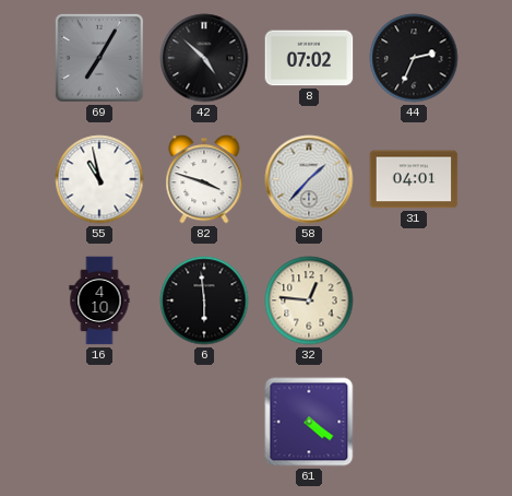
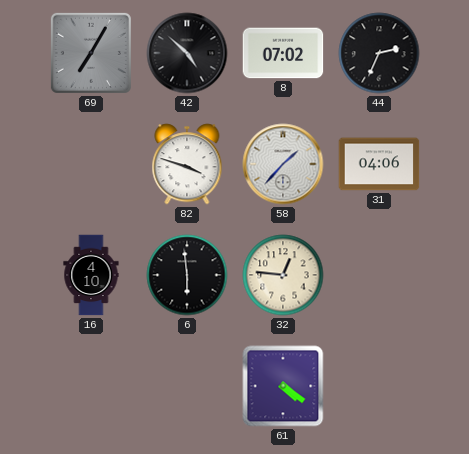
55: 10:58 -> none
31: 04:01 -> 04:06
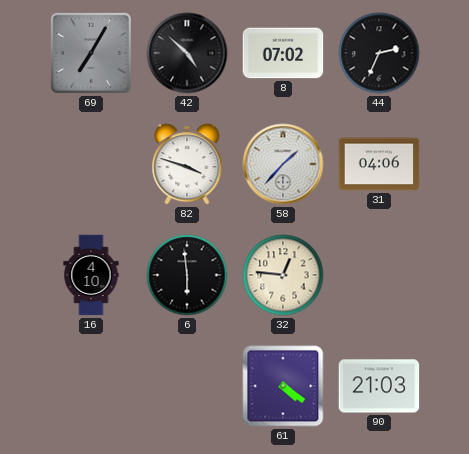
90: none -> 21:03
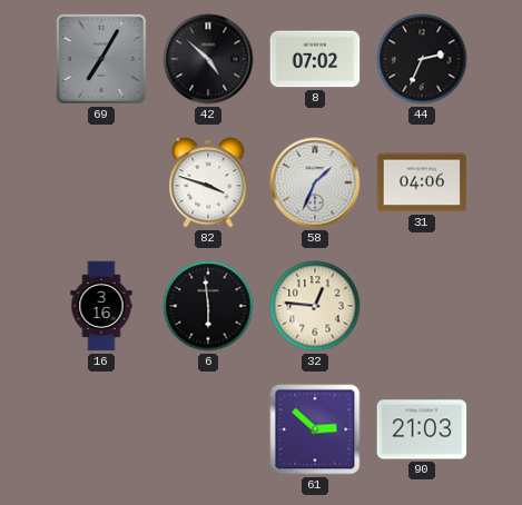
58: 1:37 -> 1:34
16: 4:10 -> 3:16
61: 4:21 -> 2:52
